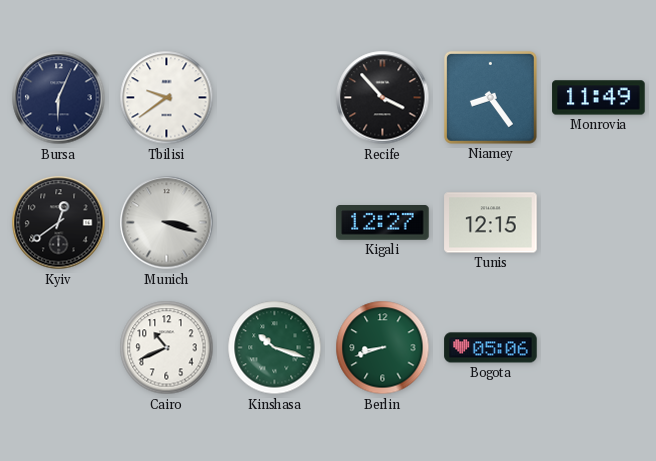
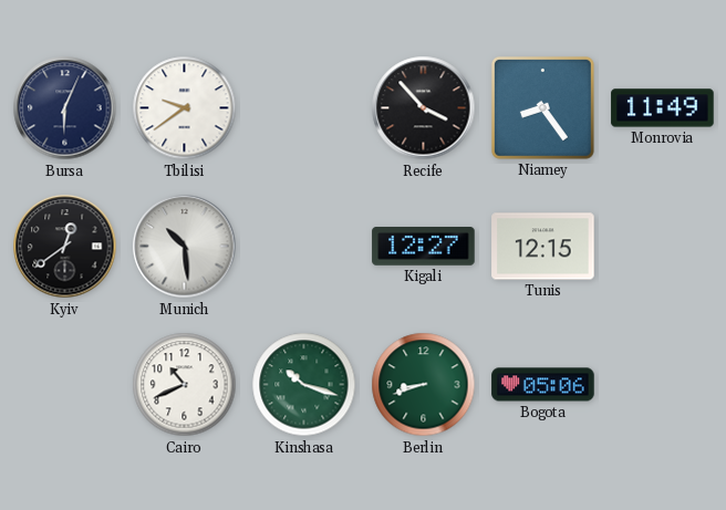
Munich: 3:18 -> 10:29
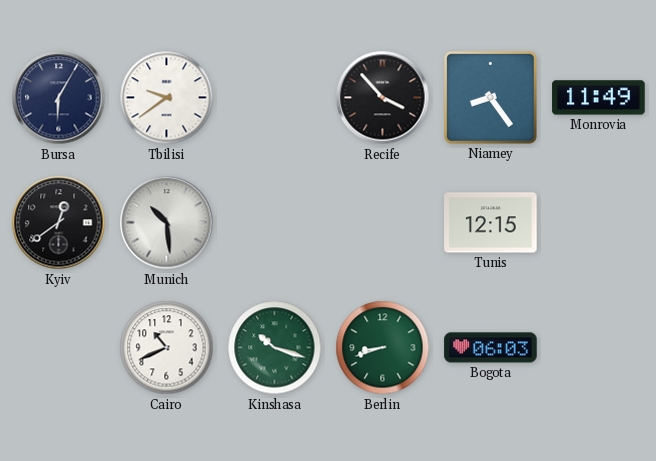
Bursa: 6:04 -> 6:05
Kigali: 12:27 -> none
Bogota: 05:06 -> 06:03
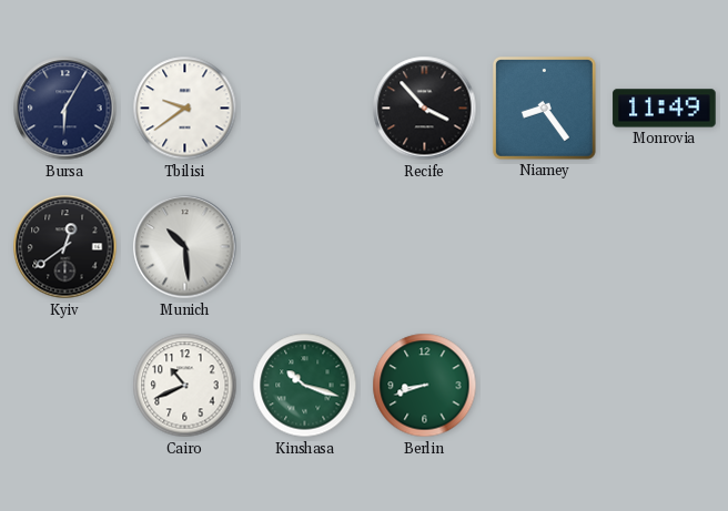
Tunis: 12:15 -> none
Bogota: 06:03 -> none
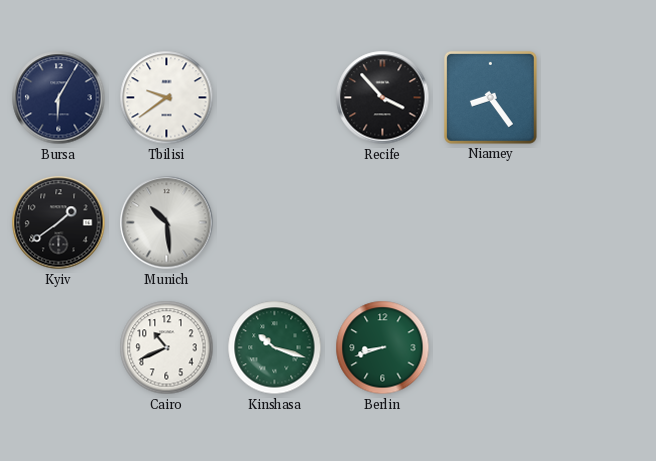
Monrovia: 11:49 -> none
Kyiv: 12:39 -> 1:39
